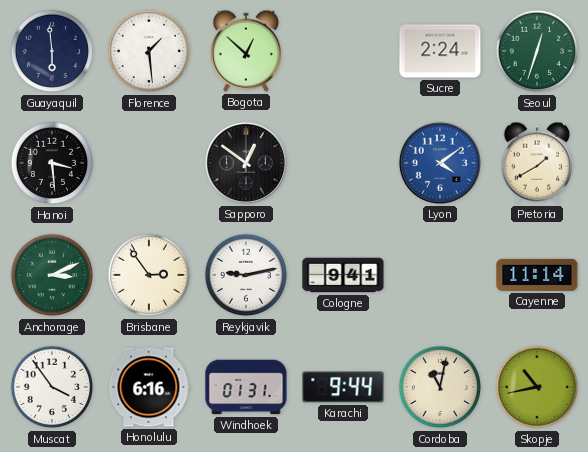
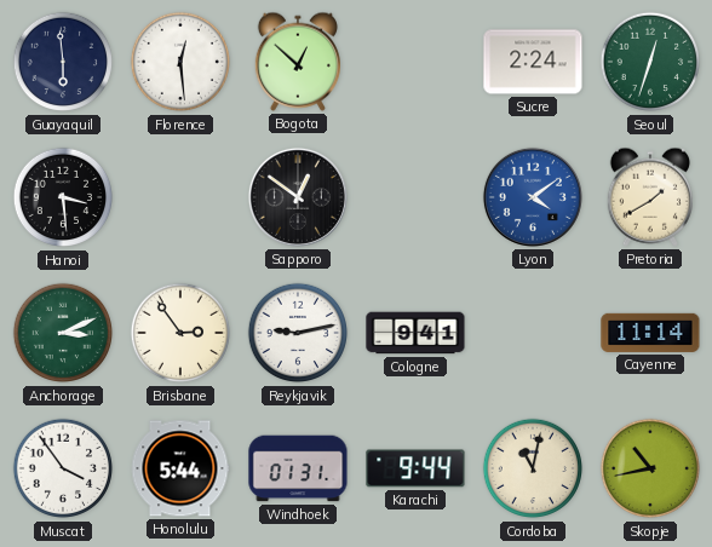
Florence: 1:29 -> 12:29
Honolulu: 6:16 -> 5:44
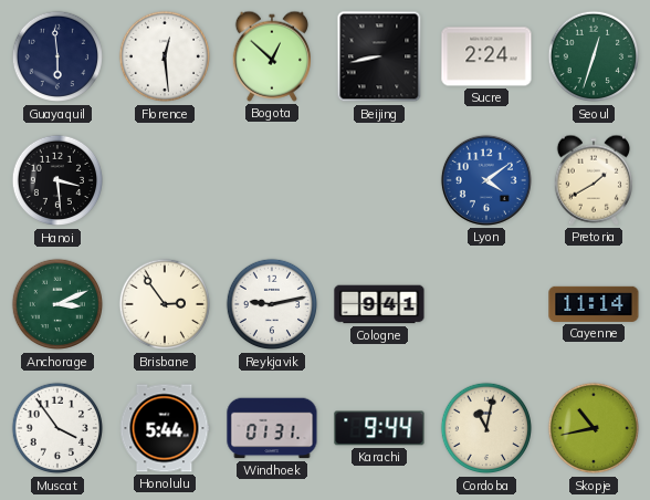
Beijing: none -> 8:43
Sapporo: 12:51 -> none
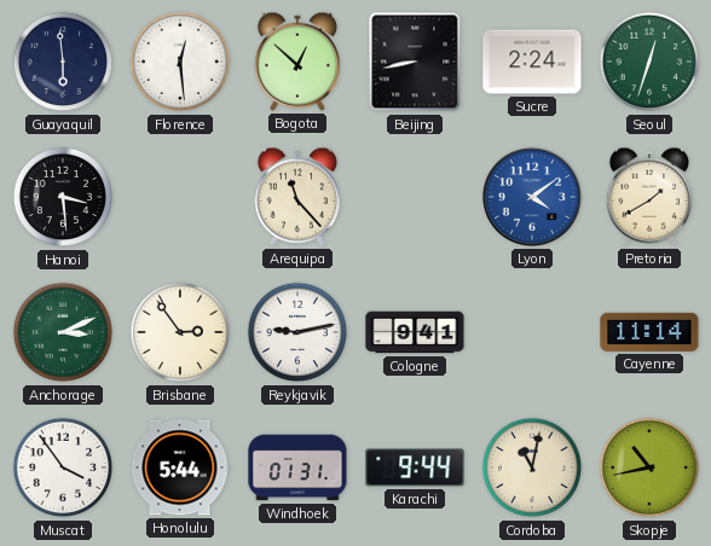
Arequipa: none -> 11:23
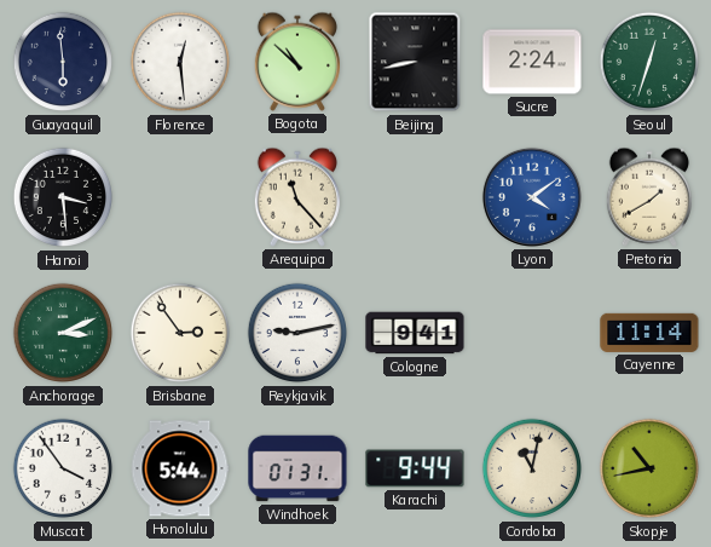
Bogota: 12:52 -> 10:52
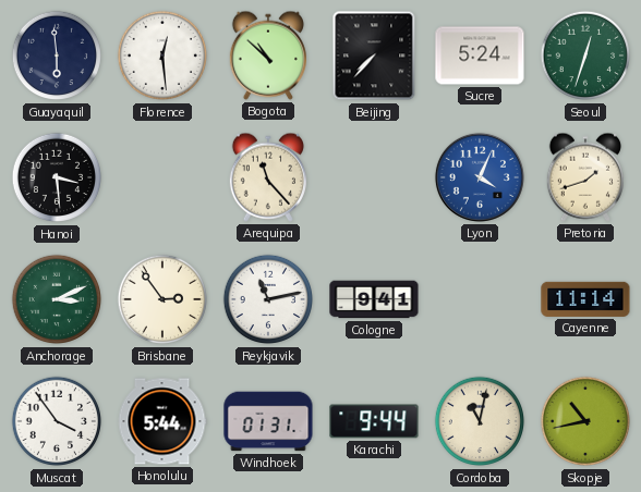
Beijing: 8:43 -> 7:37
Sucre: 2:24 -> 5:24
Lyon: 4:09 -> 4:04
Pretoria: 1:40 -> 1:42
Reykjavik: 9:13 -> 11:13
